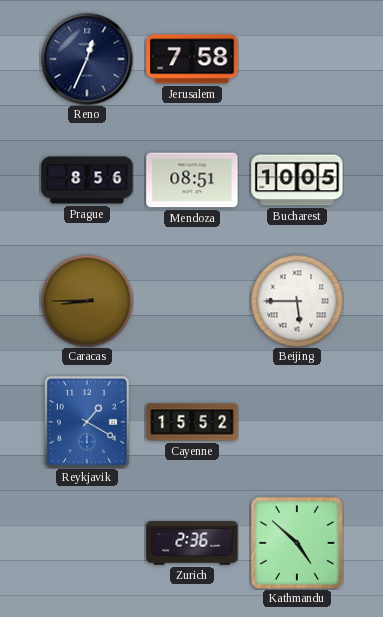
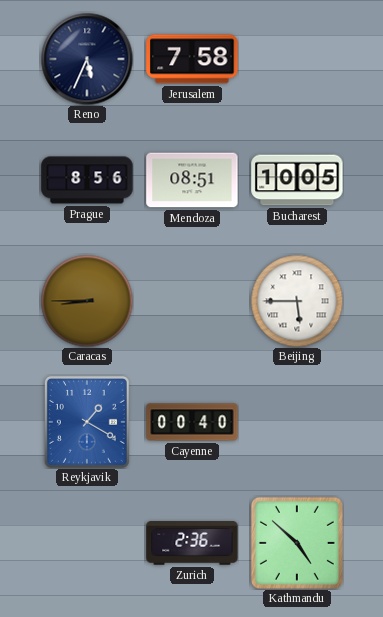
Reno: 12:34 -> 5:34
Cayenne: 15:52 -> 00:40
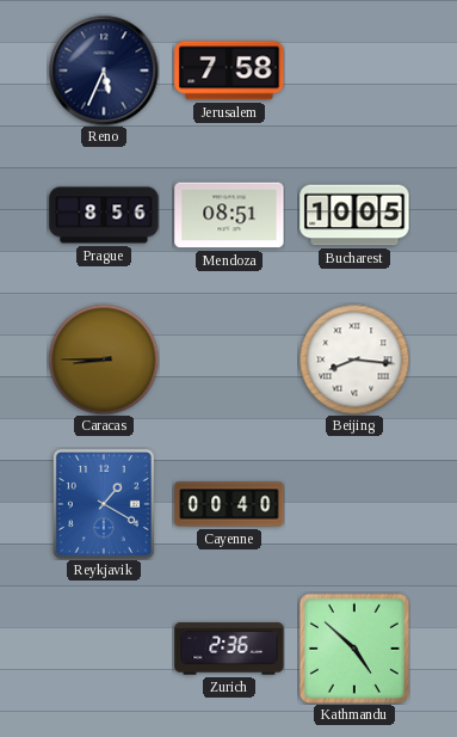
Beijing: 5:45 -> 8:16
